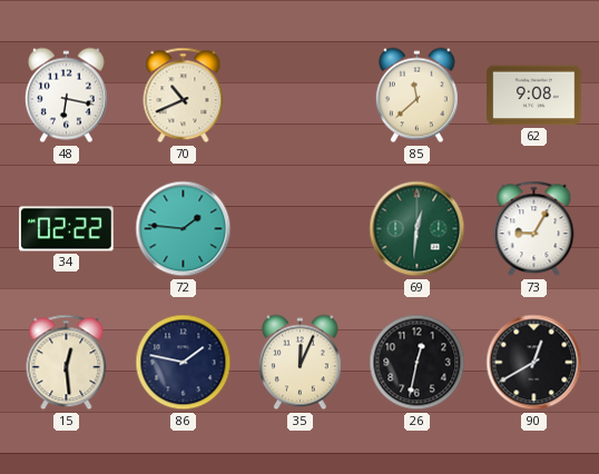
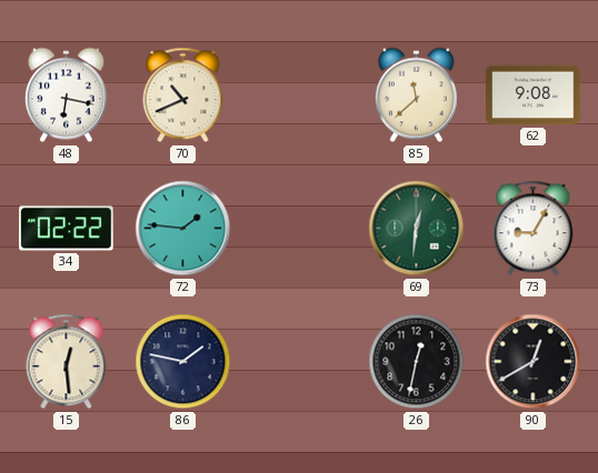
35: 12:04 -> none
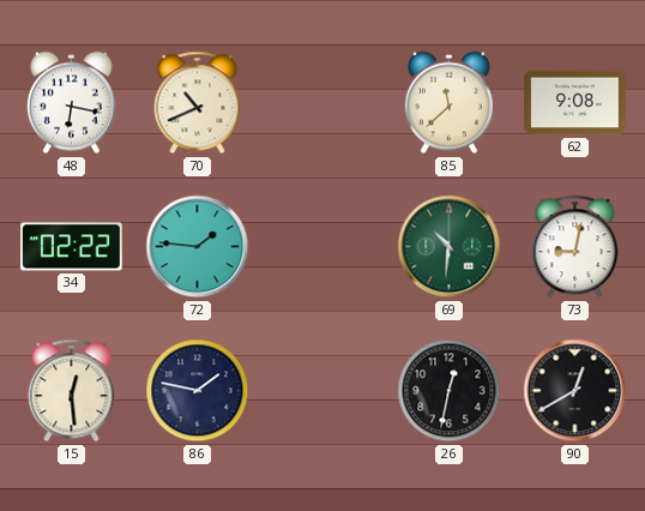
69: 12:31 -> 10:31
73: 9:05 -> 9:02
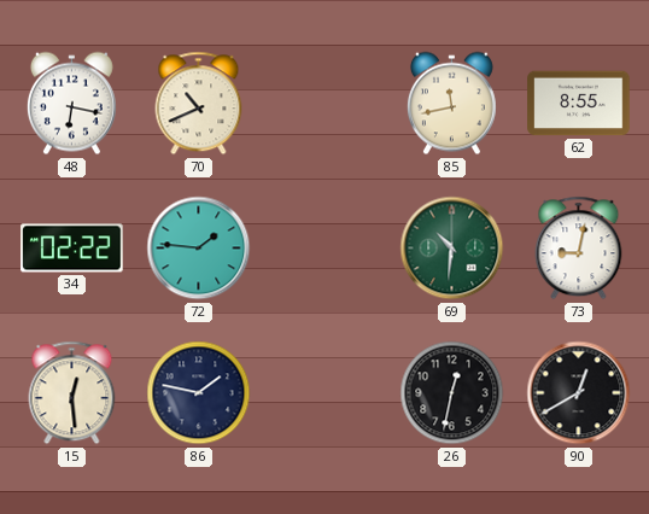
85: 11:38 -> 11:43
62: 9:08 -> 8:55
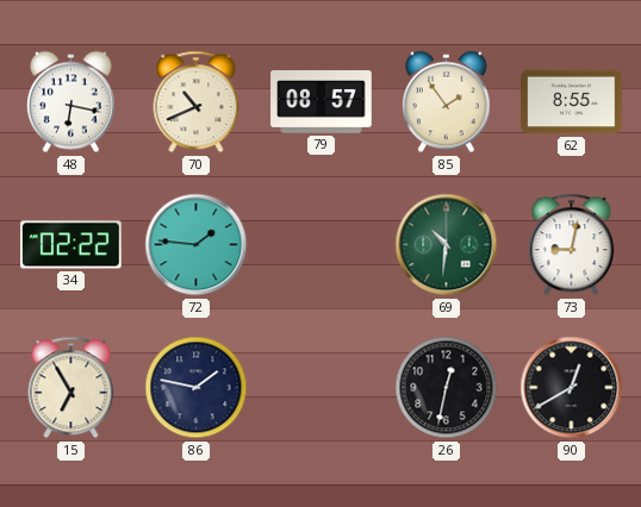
79: none -> 08:57
85: 11:43 -> 1:54
15: 12:29 -> 6:55
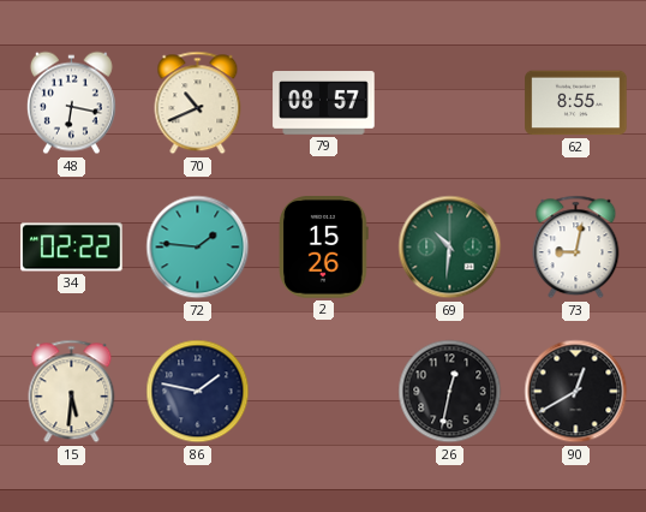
85: 1:54 -> none
2: none -> 15:26
15: 6:55 -> 5:31
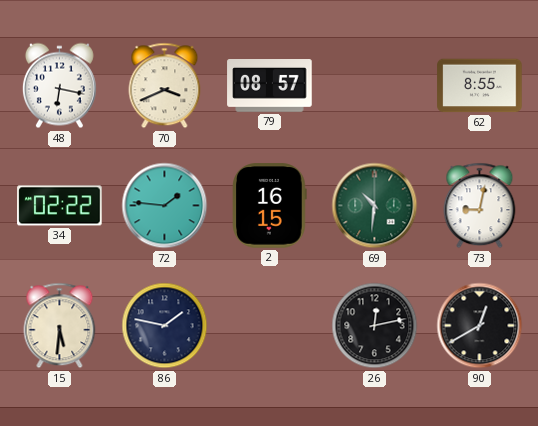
70: 10:41 -> 3:41
2: 15:26 -> 16:15
26: 12:32 -> 12:13
